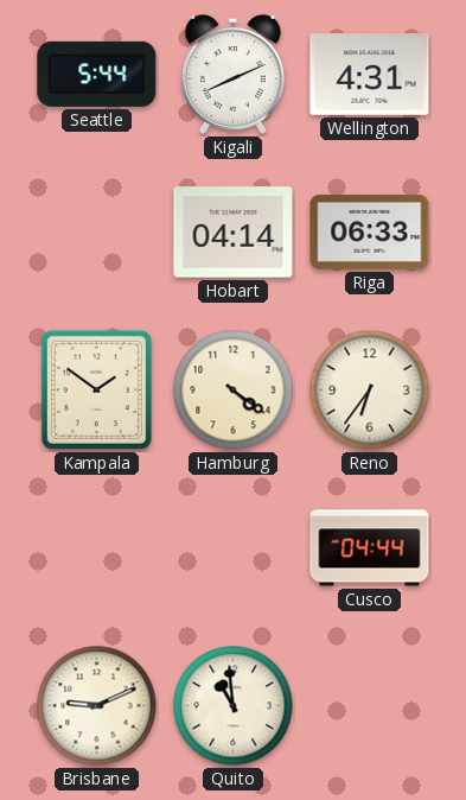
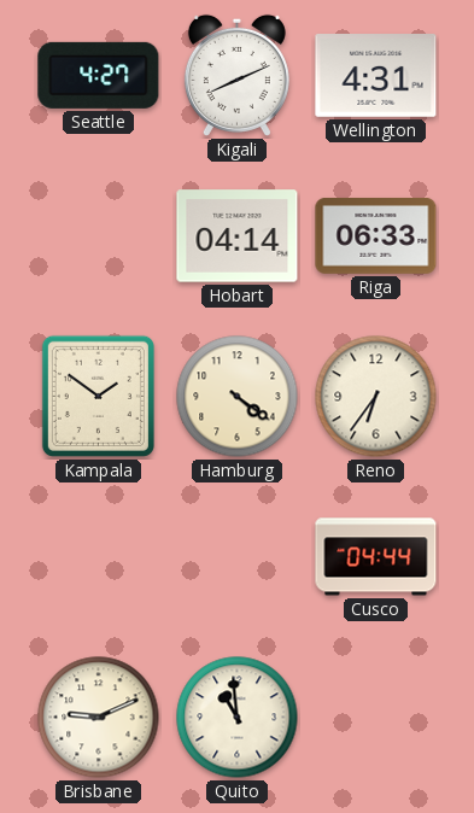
Seattle: 5:44 -> 4:27
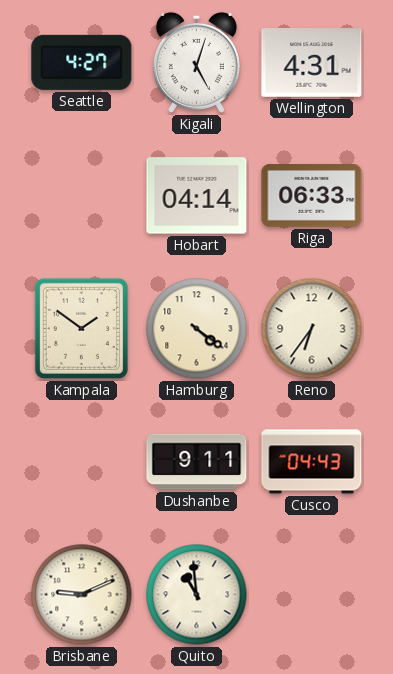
Kigali: 8:11 -> 5:03
Dushanbe: none -> 9:11
Cusco: 04:44 -> 04:43
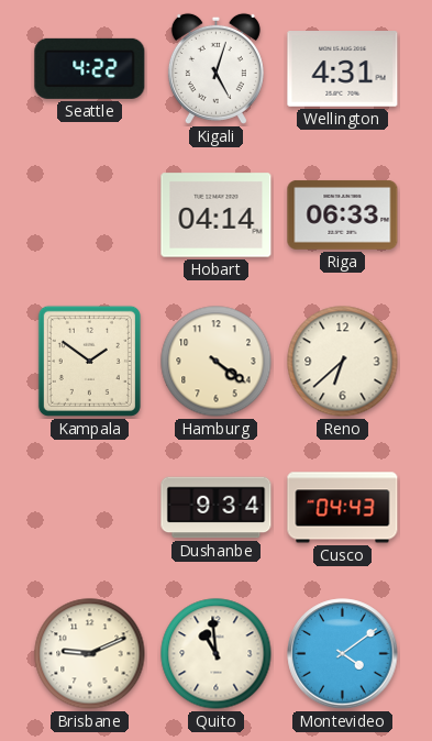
Seattle: 4:27 -> 4:22
Reno: 6:36 -> 6:38
Dushanbe: 9:11 -> 9:34
Montevideo: none -> 4:09
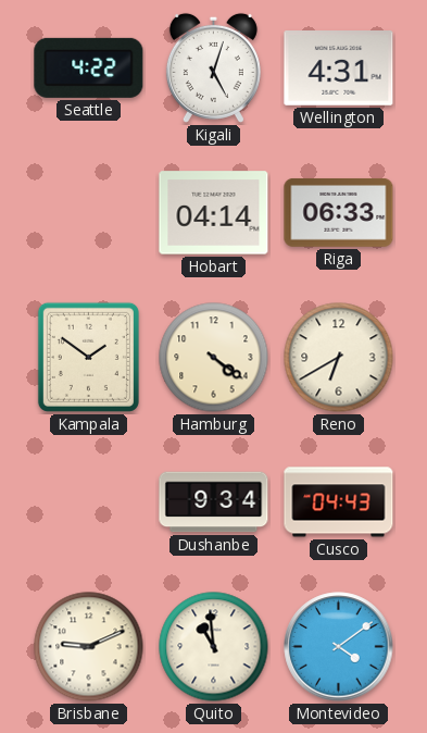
Reno: 6:38 -> 6:40
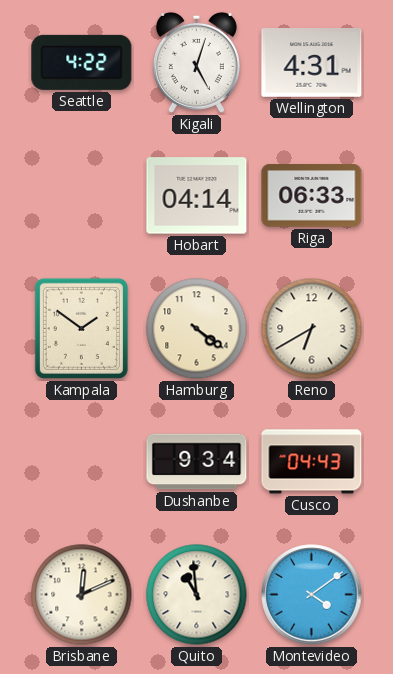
Brisbane: 9:11 -> 12:11
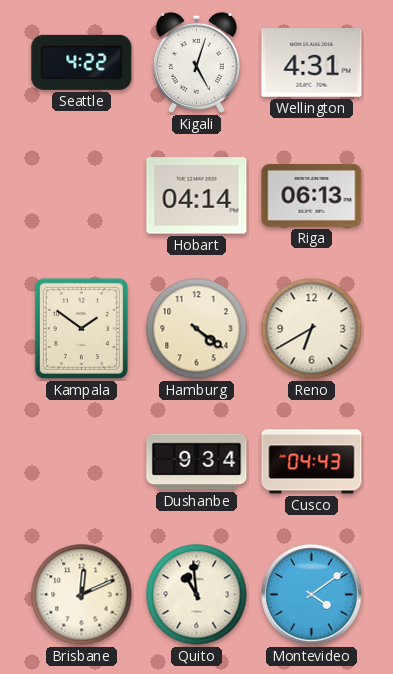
Riga: 06:33 -> 06:13
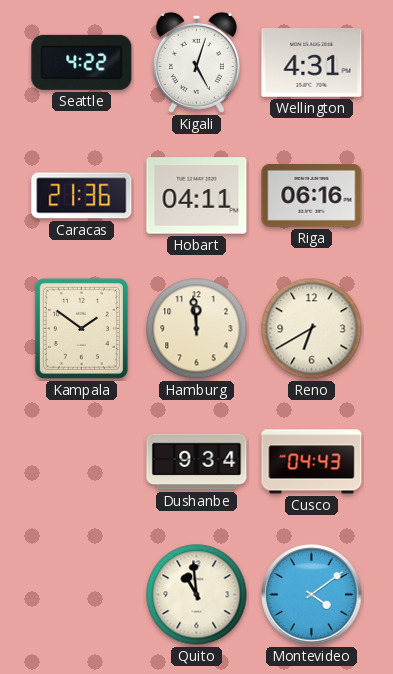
Caracas: none -> 21:36
Hobart: 04:14 -> 04:11
Riga: 06:13 -> 06:16
Hamburg: 4:21 -> 11:59
Brisbane: 12:11 -> none
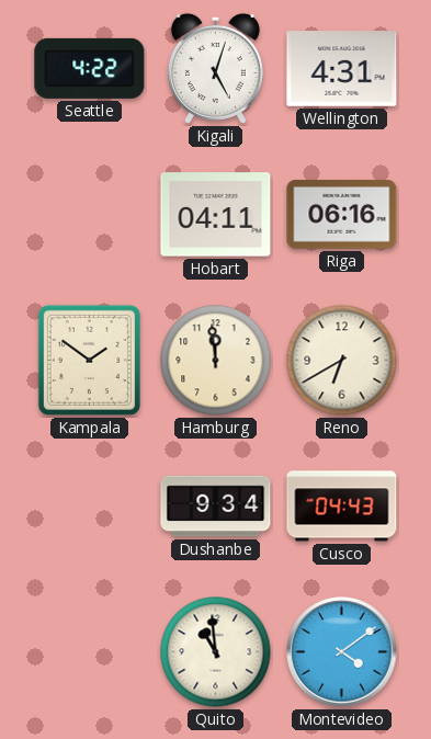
Caracas: 21:36 -> none
